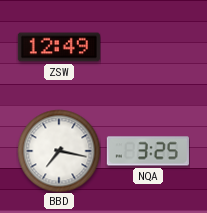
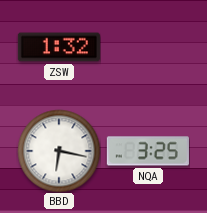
ZSW: 12:49 -> 1:32
BBD: 7:17 -> 6:17
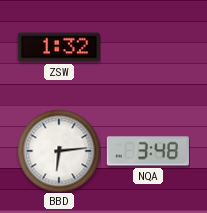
BBD: 6:17 -> 6:14
NQA: 3:25 -> 3:48
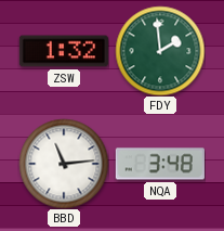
FDY: none -> 1:59
BBD: 6:14 -> 11:14
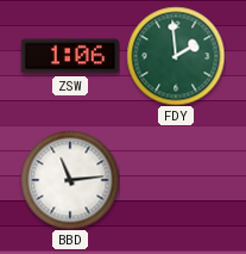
ZSW: 1:32 -> 1:06
NQA: 3:48 -> none
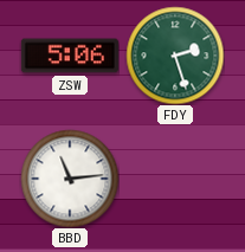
ZSW: 1:06 -> 5:06
FDY: 1:59 -> 2:27
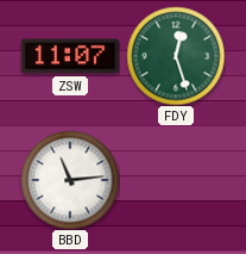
ZSW: 5:06 -> 11:07
FDY: 2:27 -> 12:27
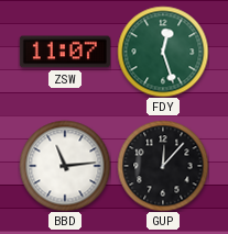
GUP: none -> 12:07
